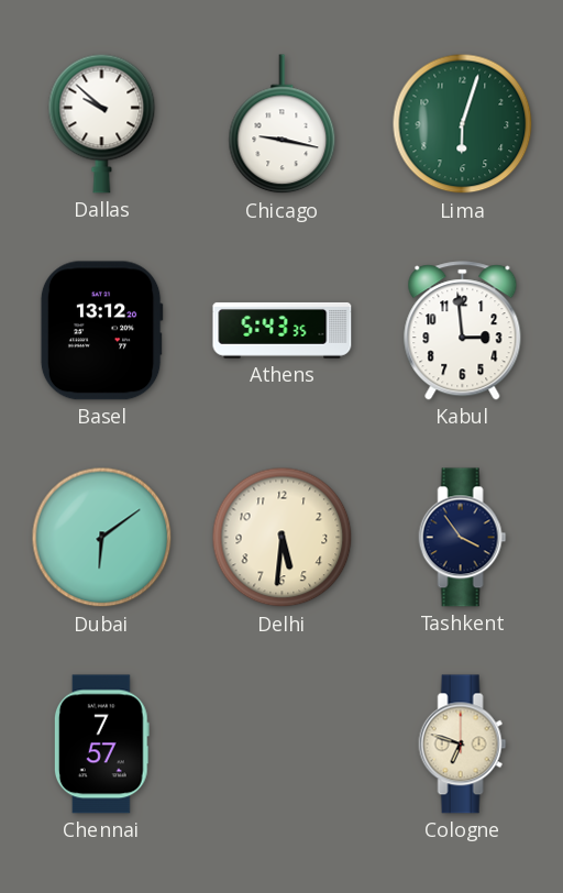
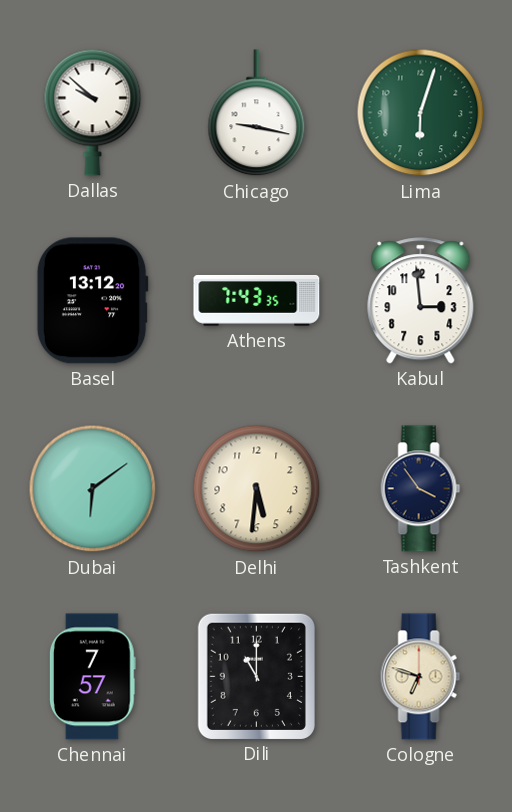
Athens: 5:43 -> 7:43
Dili: none -> 11:00
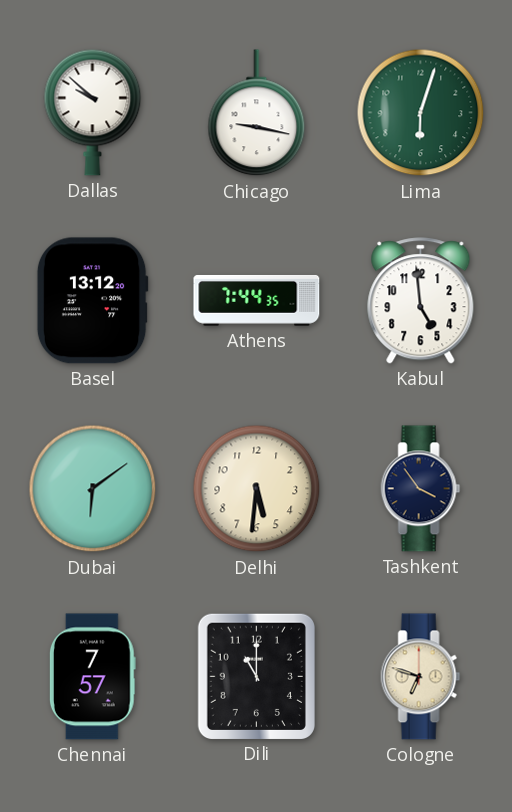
Athens: 7:43 -> 7:44
Kabul: 2:59 -> 4:59
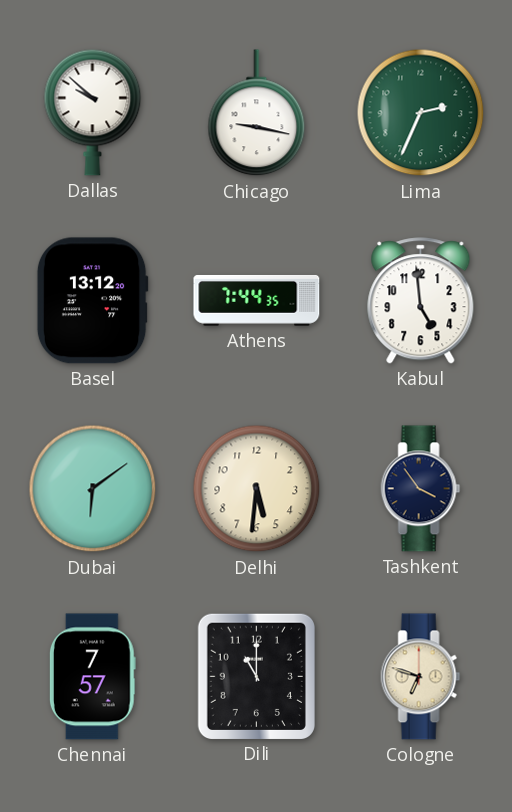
Lima: 6:03 -> 2:34
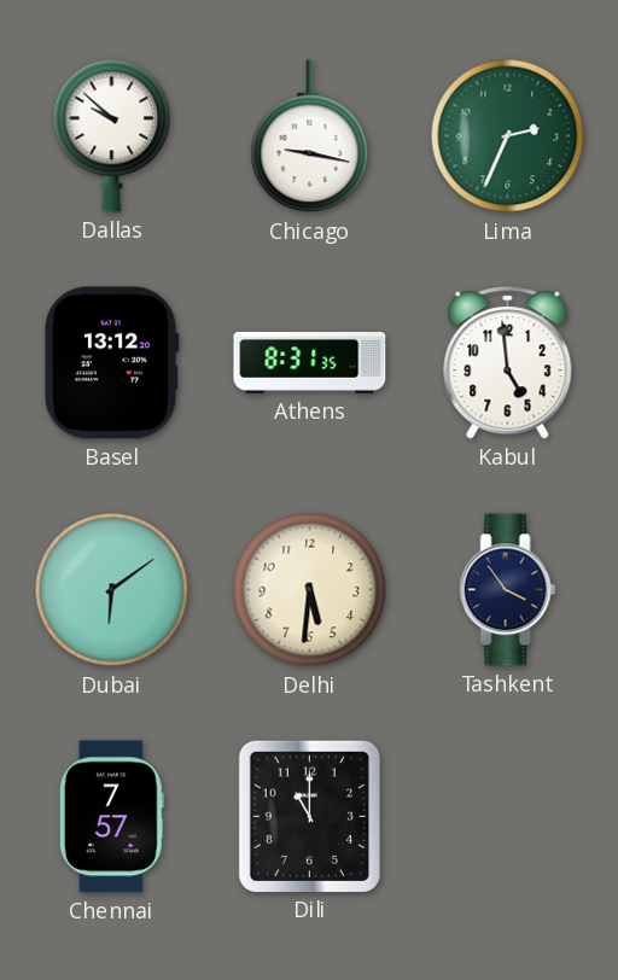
Athens: 7:44 -> 8:31
Cologne: 6:48 -> none
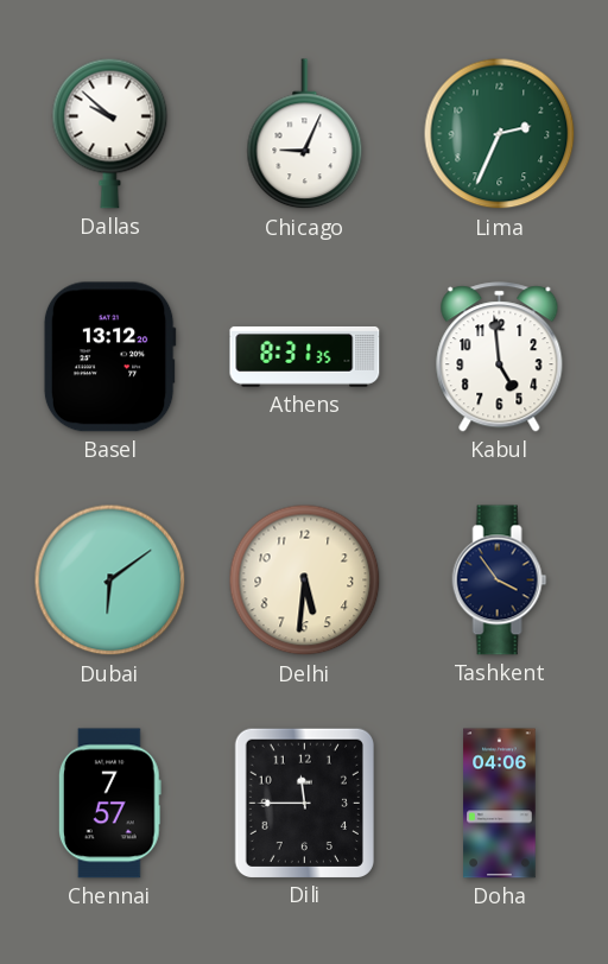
Chicago: 9:17 -> 9:04
Dili: 11:00 -> 11:45
Doha: none -> 04:06
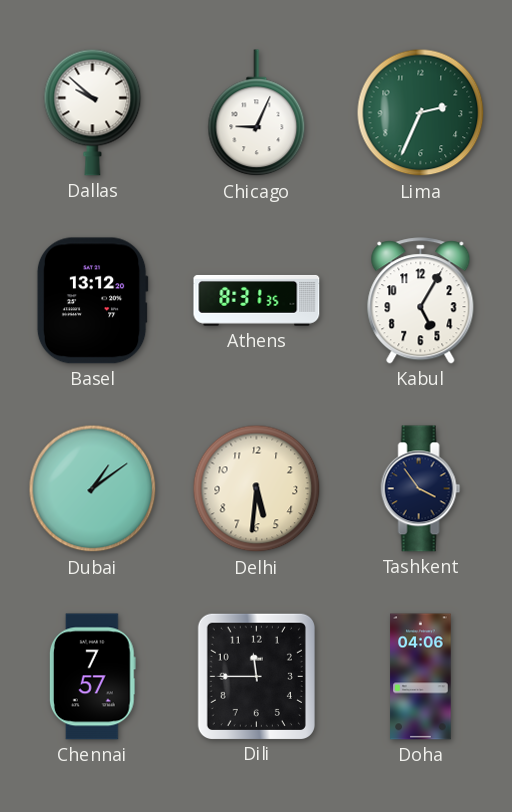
Kabul: 4:59 -> 5:05
Dubai: 6:09 -> 1:09
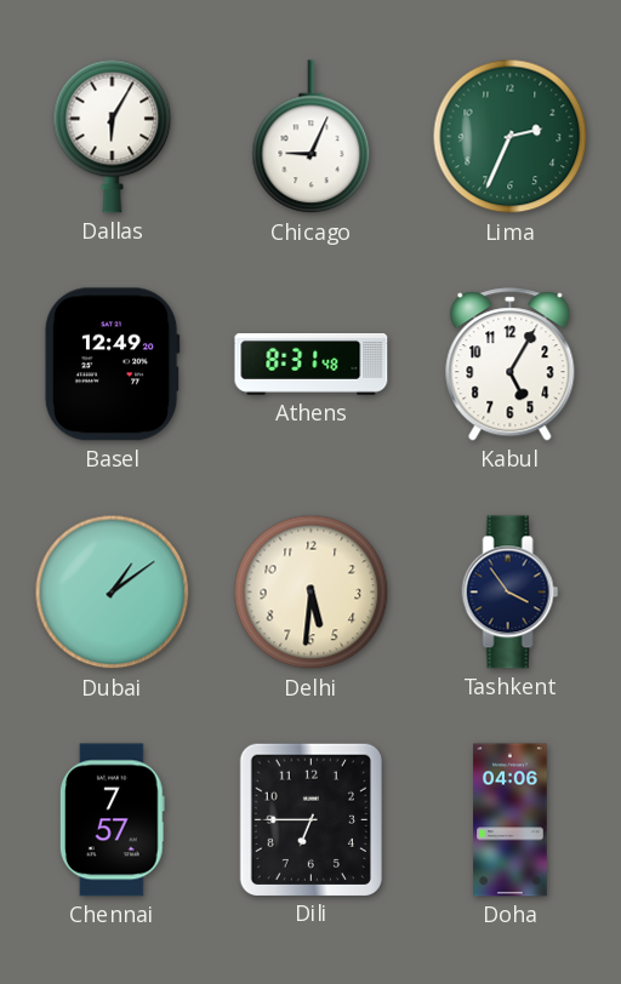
Dallas: 9:52 -> 6:05
Basel: 13:12 -> 12:49
Athens: 8:31:35 -> 8:31:48
Dili: 11:45 -> 6:45
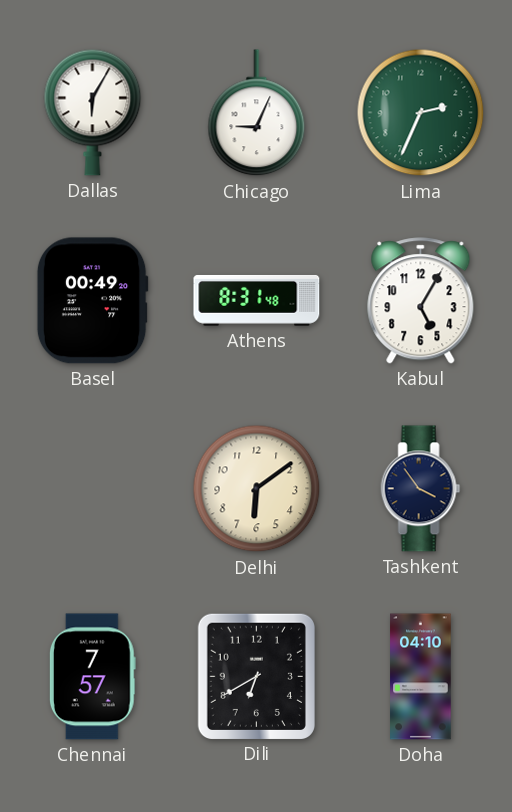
Basel: 12:49 -> 00:49
Dubai: 1:09 -> none
Delhi: 5:31 -> 6:09
Dili: 6:45 -> 6:40
Doha: 04:06 -> 04:10
